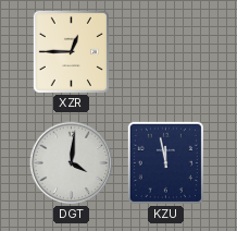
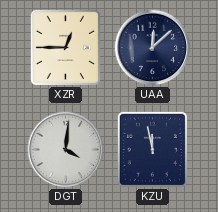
UAA: none -> 12:08
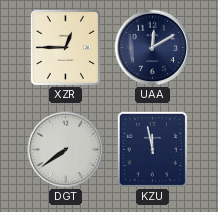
UAA: 12:08 -> 12:10
DGT: 4:01 -> 7:39
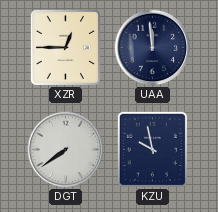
UAA: 12:10 -> 11:59
KZU: 11:58 -> 9:58
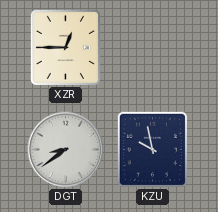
UAA: 11:59 -> none
DGT: 7:39 -> 8:39
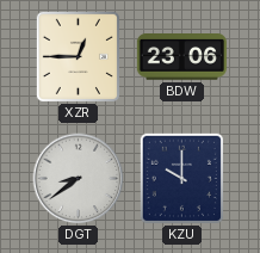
BDW: none -> 23:06
KZU: 9:58 -> 10:00
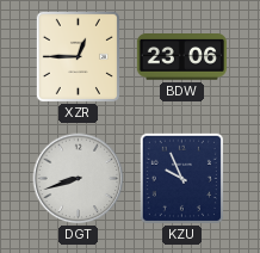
DGT: 8:39 -> 8:42
KZU: 10:00 -> 9:56
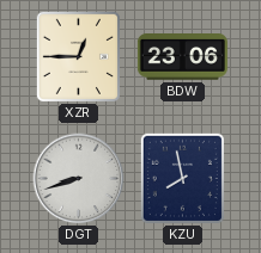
KZU: 9:56 -> 7:58
